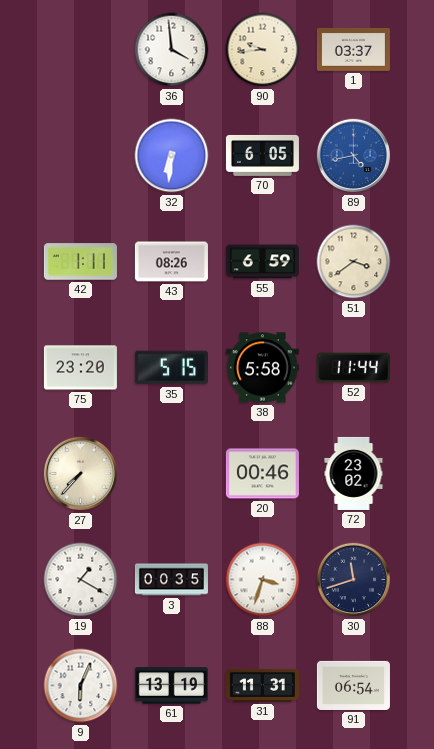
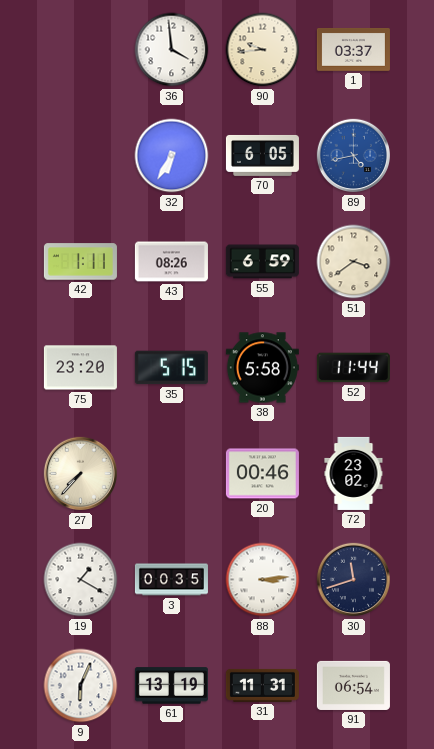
32: 6:31 -> 6:35
88: 3:33 -> 3:14
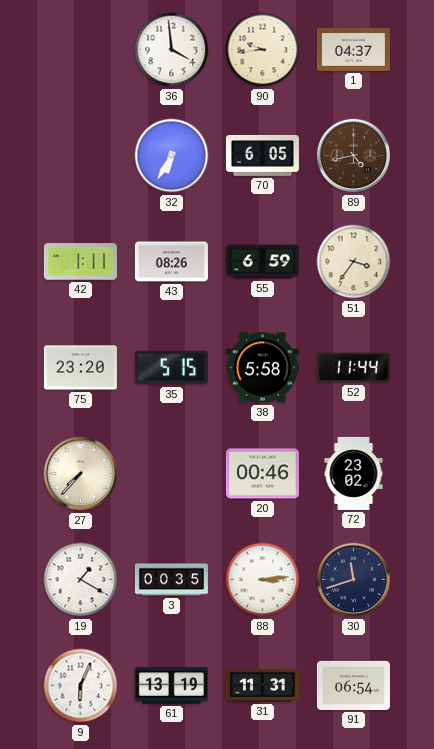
1: 03:37 -> 04:37
89 dial: blue -> brown
51: 3:39 -> 3:36
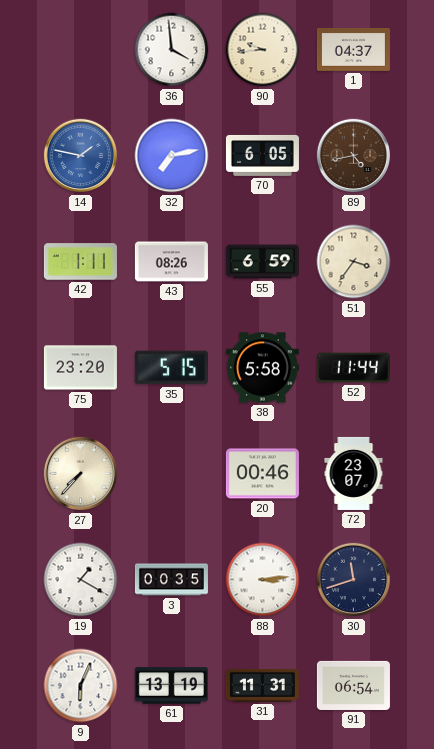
14: none -> 1:47
32: 6:35 -> 7:13
72: 23:02 -> 23:07
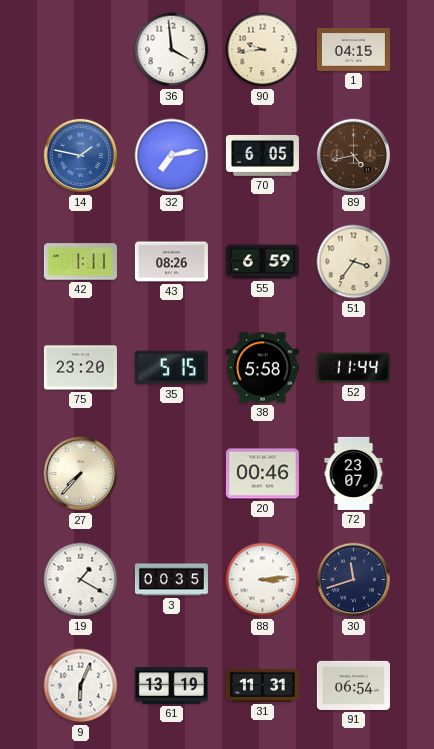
1: 04:37 -> 04:15
